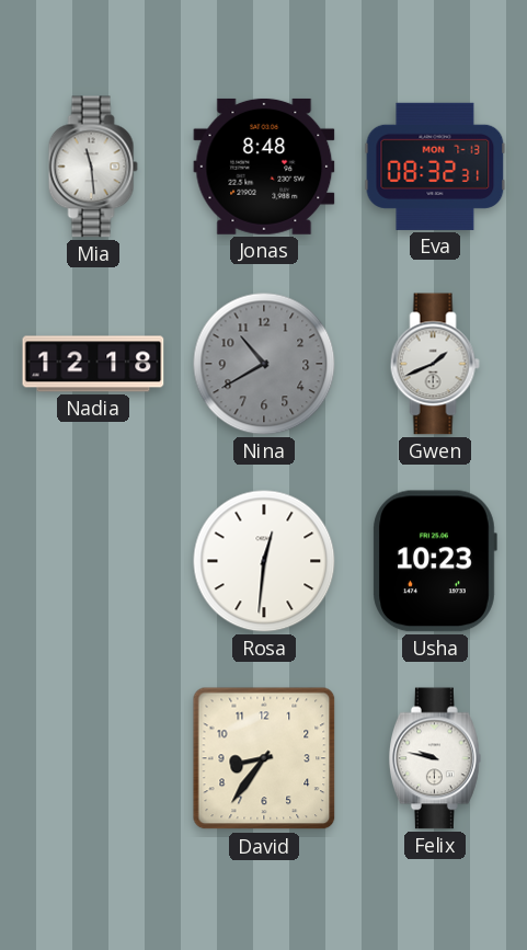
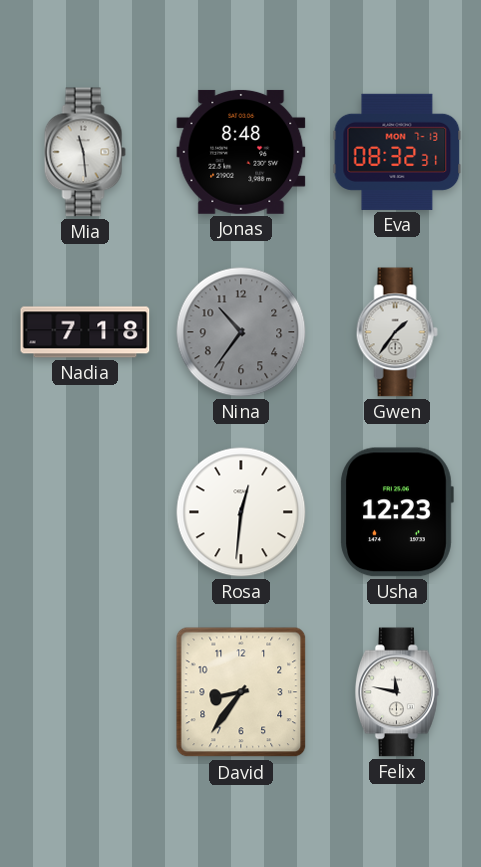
Nadia: 12:18 -> 7:18
Nina: 10:40 -> 10:36
Gwen: 1:41 -> 1:36
Usha: 10:23 -> 12:23
Felix: 9:47 -> 11:47
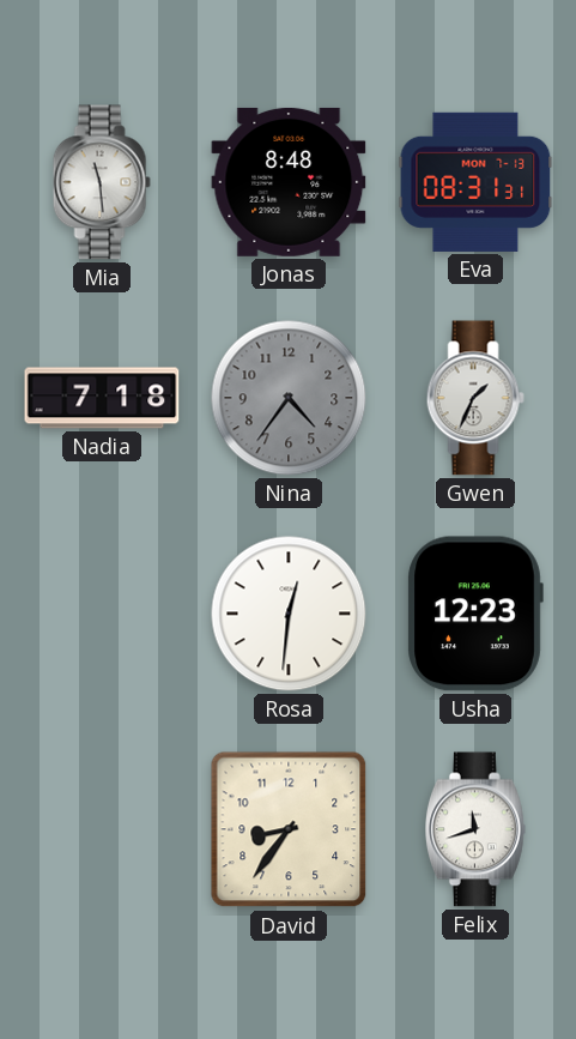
Eva: 08:32 -> 08:31
Nina: 10:36 -> 4:36
Gwen: 1:36 -> 1:34
Felix: 11:47 -> 11:42
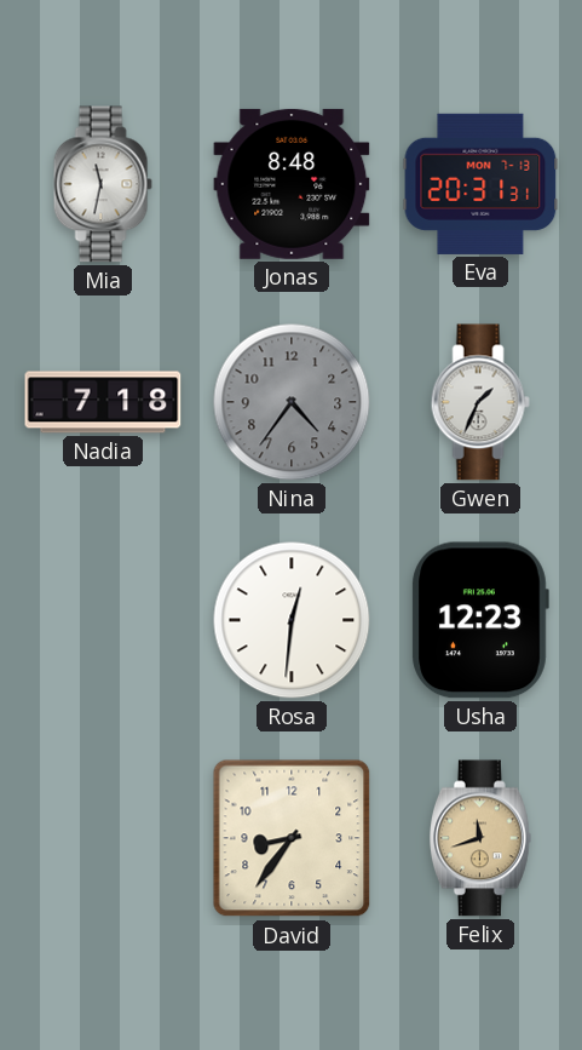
Mia: 11:29 -> 11:32
Eva: 08:31 -> 20:31
Felix dial: white -> champagne
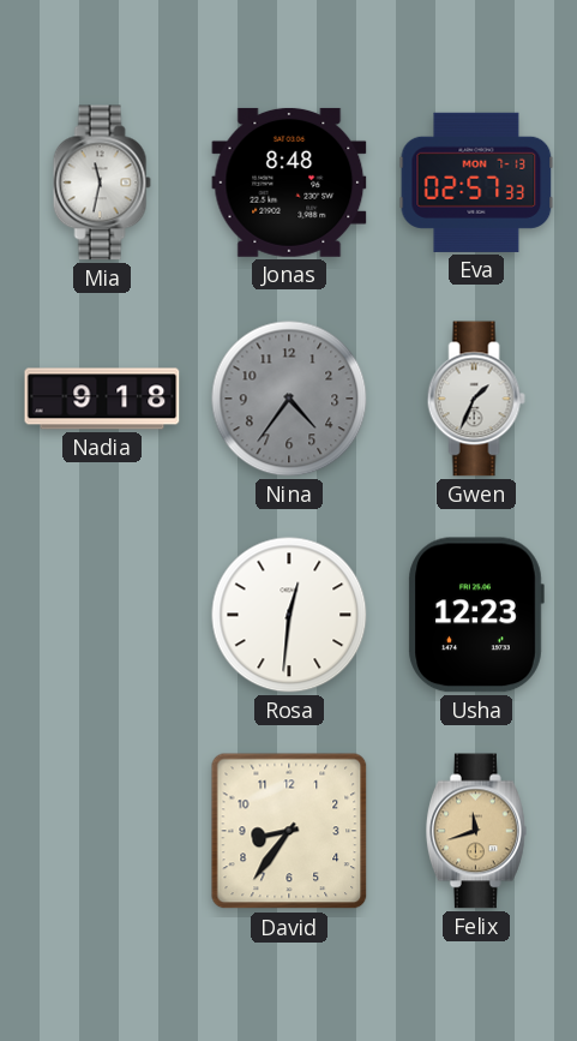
Eva: 20:31 -> 02:57
Nadia: 7:18 -> 9:18
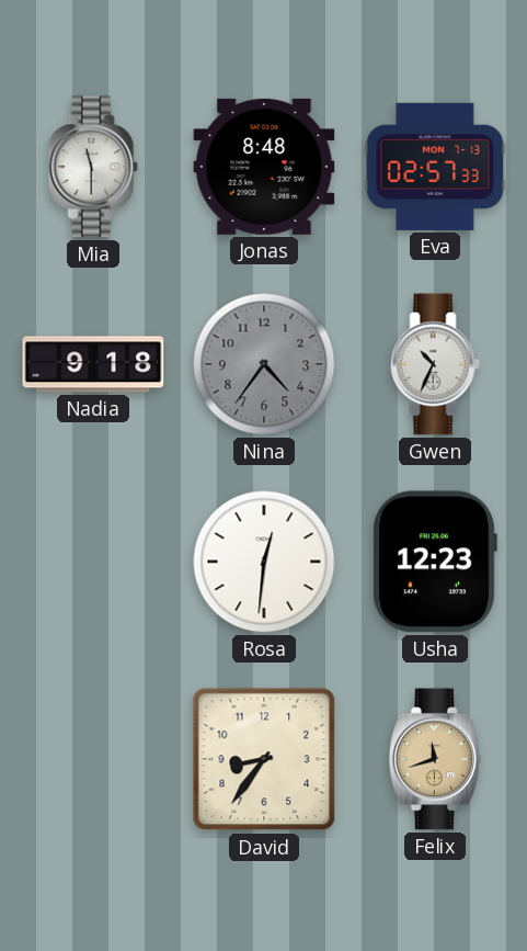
Mia: 11:32 -> 11:30
Gwen: 1:34 -> 10:34
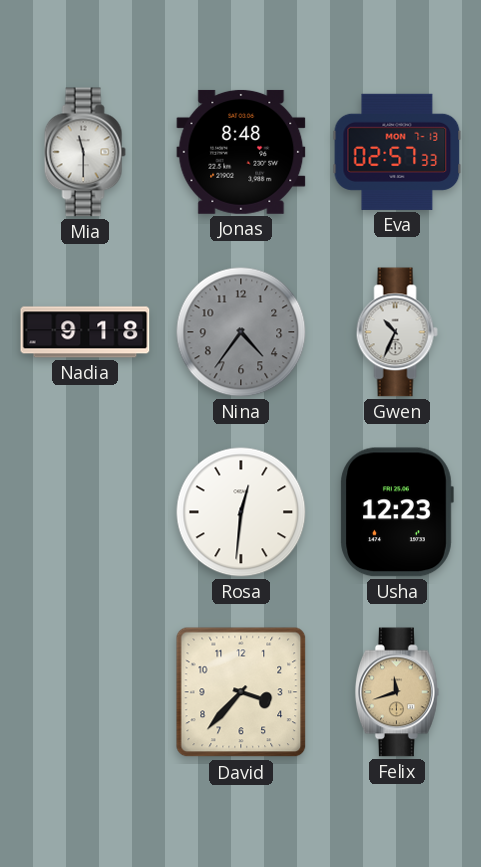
David: 8:36 -> 3:37
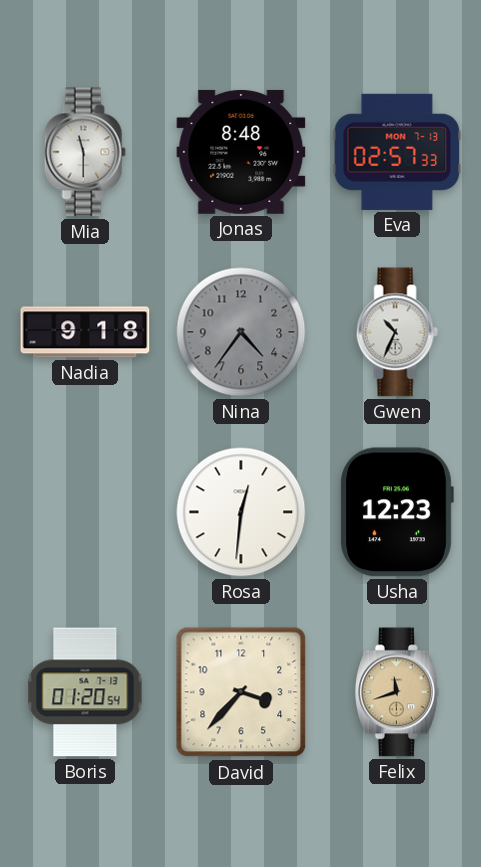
Boris: none -> 01:20
